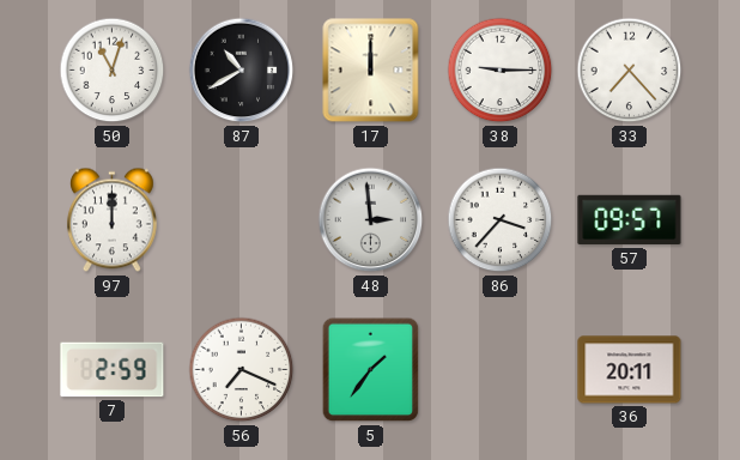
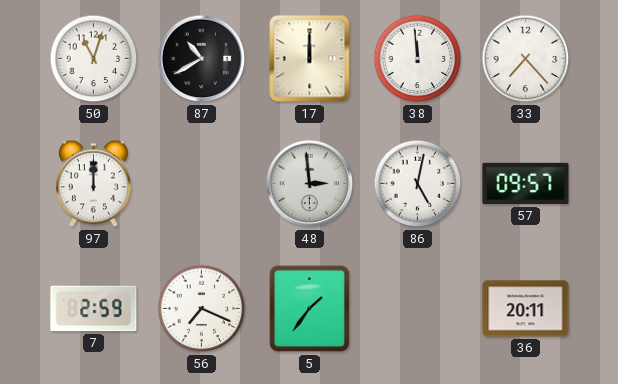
38: 9:15 -> 11:59
86: 3:37 -> 5:02
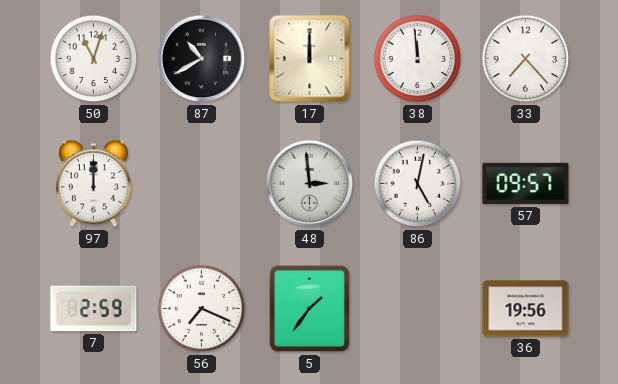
36: 20:11 -> 19:56
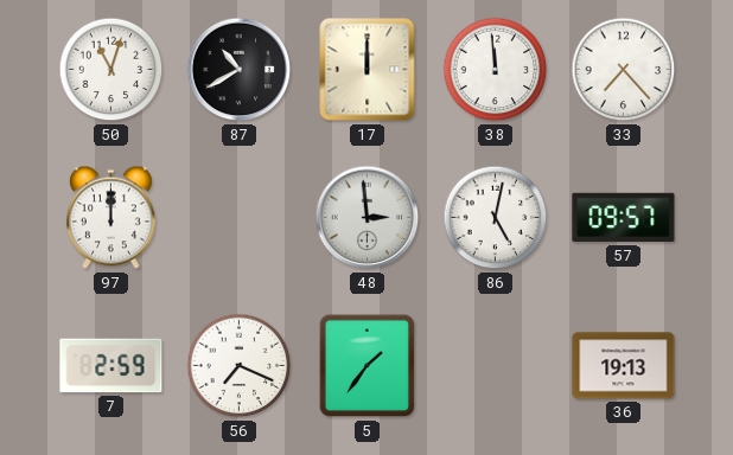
36: 19:56 -> 19:13
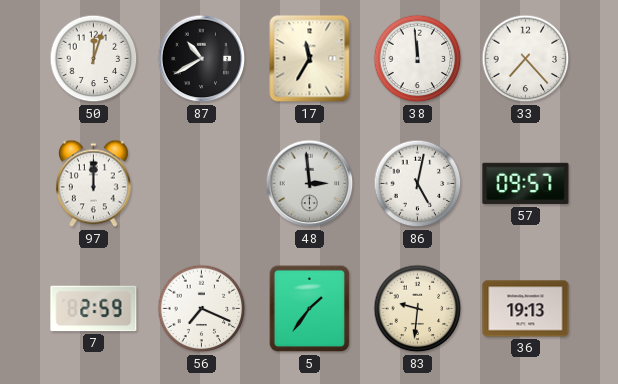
50: 11:03 -> 12:03
17: 12:00 -> 11:35
83: none -> 9:31
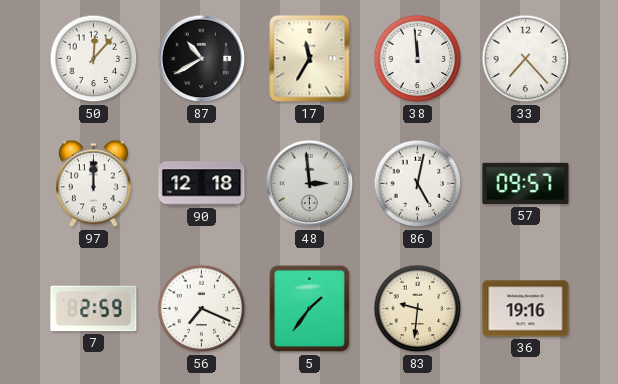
50: 12:03 -> 12:07
90: none -> 12:18
36: 19:13 -> 19:16
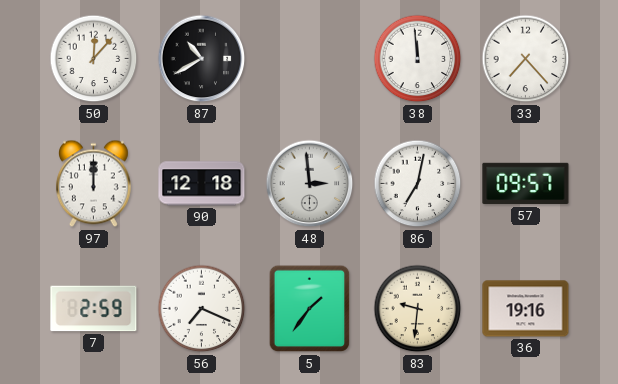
17: 11:35 -> none
86: 5:02 -> 7:02
